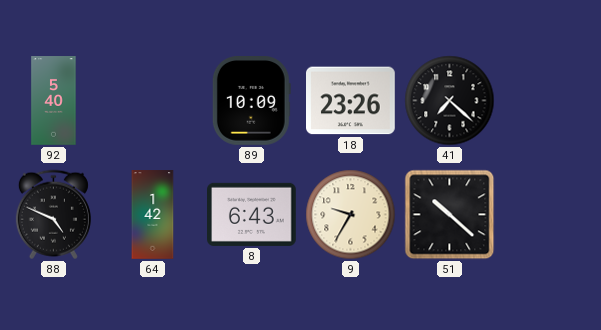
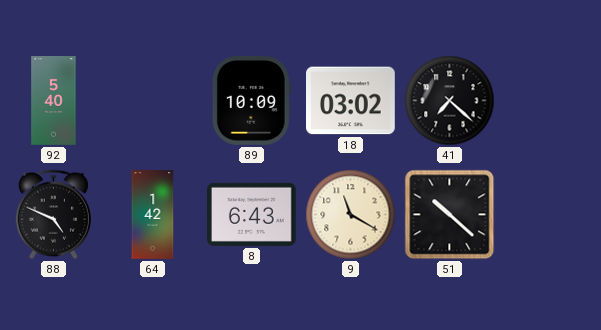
18: 23:26 -> 03:02
9: 9:35 -> 11:20
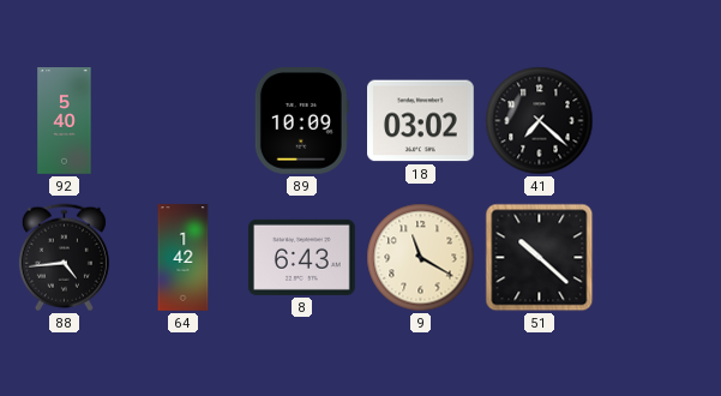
88: 4:49 -> 4:44
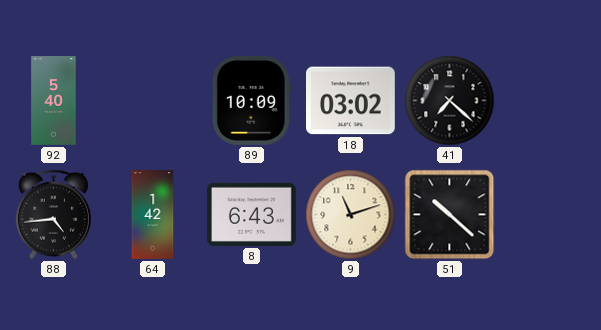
9: 11:20 -> 11:12
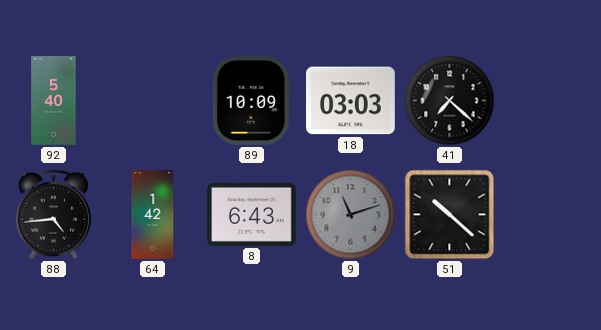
18: 03:02 -> 03:03
9 dial: cream -> grey
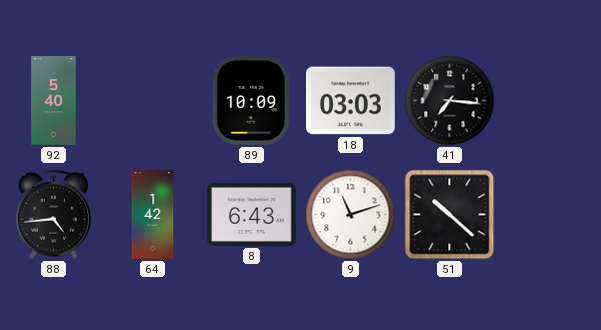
41: 7:22 -> 7:16
9 dial: grey -> white
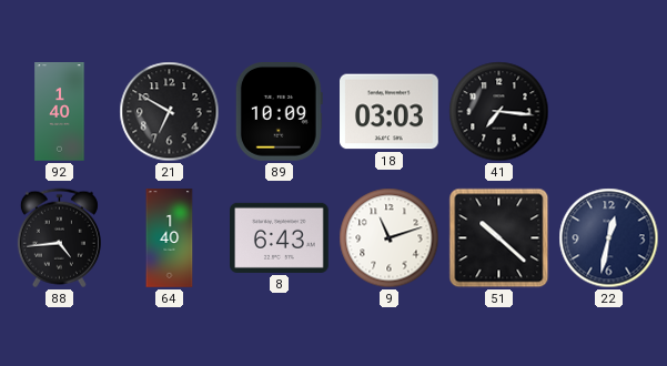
92: 5:40 -> 1:40
21: none -> 6:50
64: 1:42 -> 1:40
22: none -> 12:32
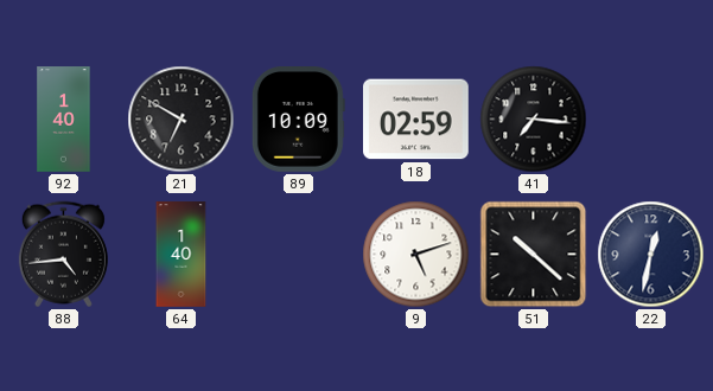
18: 03:03 -> 02:59
8: 6:43 -> none
9: 11:12 -> 5:12
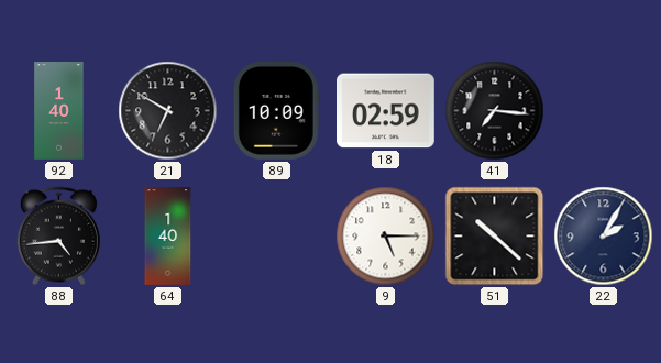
9: 5:12 -> 5:15
22: 12:32 -> 2:05
